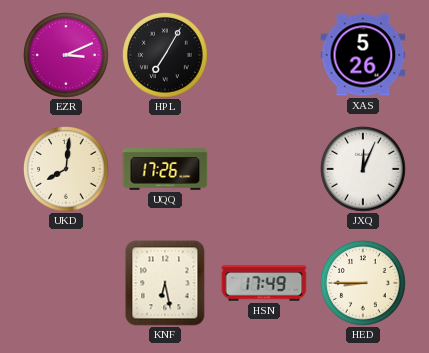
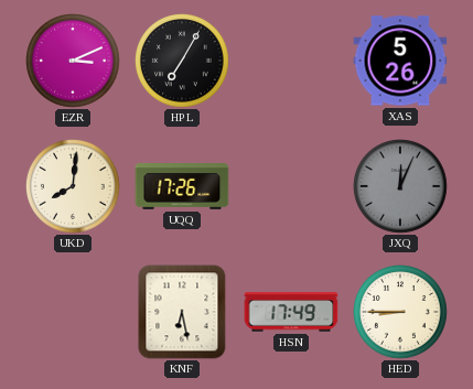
JXQ dial: white -> grey
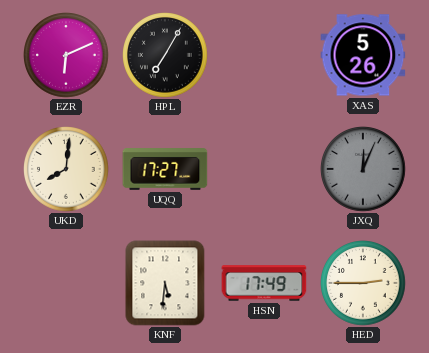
EZR: 3:11 -> 6:11
UQQ: 17:26 -> 17:27
KNF: 6:28 -> 5:31
HED: 8:45 -> 2:45
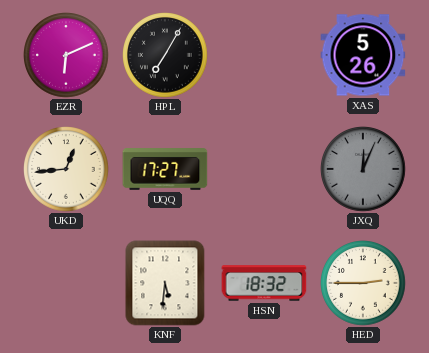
UKD: 8:01 -> 12:44
HSN: 17:49 -> 18:32
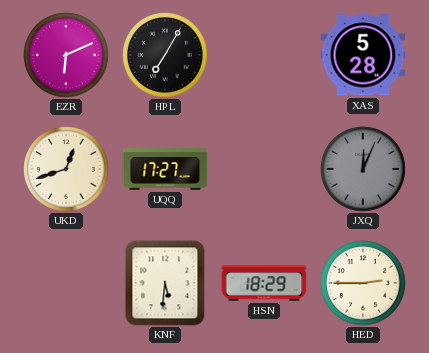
XAS: 5:26 -> 5:28
UKD: 12:44 -> 12:42
HSN: 18:32 -> 18:29
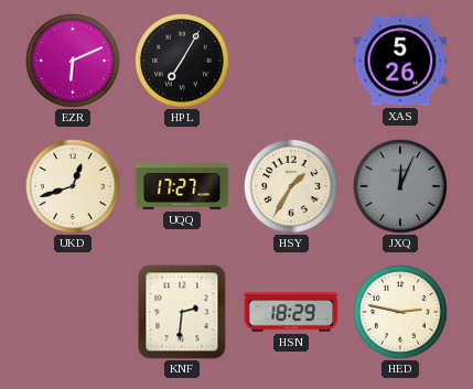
XAS: 5:28 -> 5:26
HSY: none -> 1:35
KNF: 5:31 -> 2:31
HED: 2:45 -> 2:47
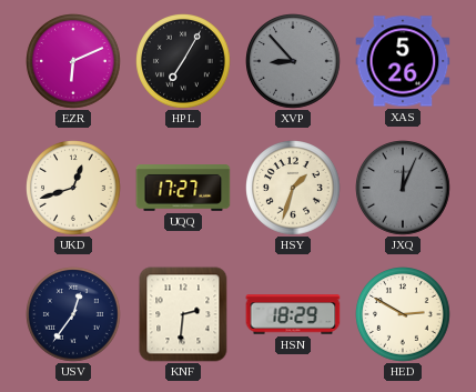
XVP: none -> 8:53
HSY: 1:35 -> 1:33
USV: none -> 12:36
HED: 2:47 -> 2:50
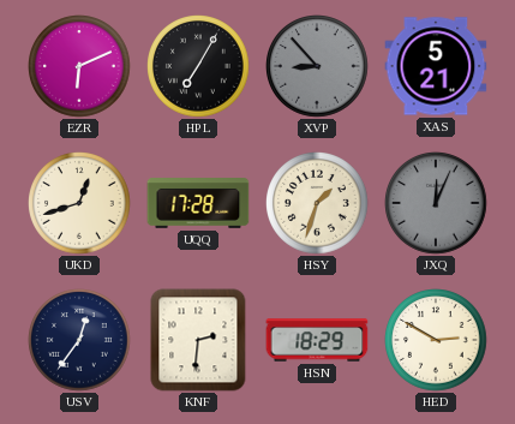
XAS: 5:26 -> 5:21
UQQ: 17:27 -> 17:28
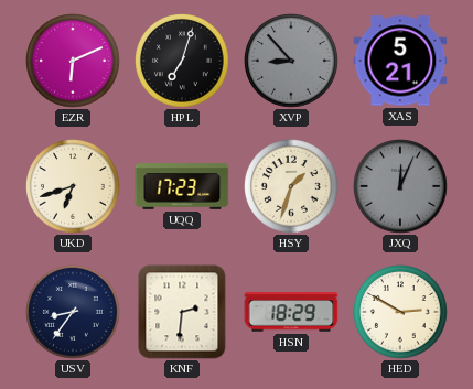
HPL: 7:05 -> 7:03
UKD: 12:42 -> 6:42
UQQ: 17:28 -> 17:23
USV: 12:36 -> 8:36
